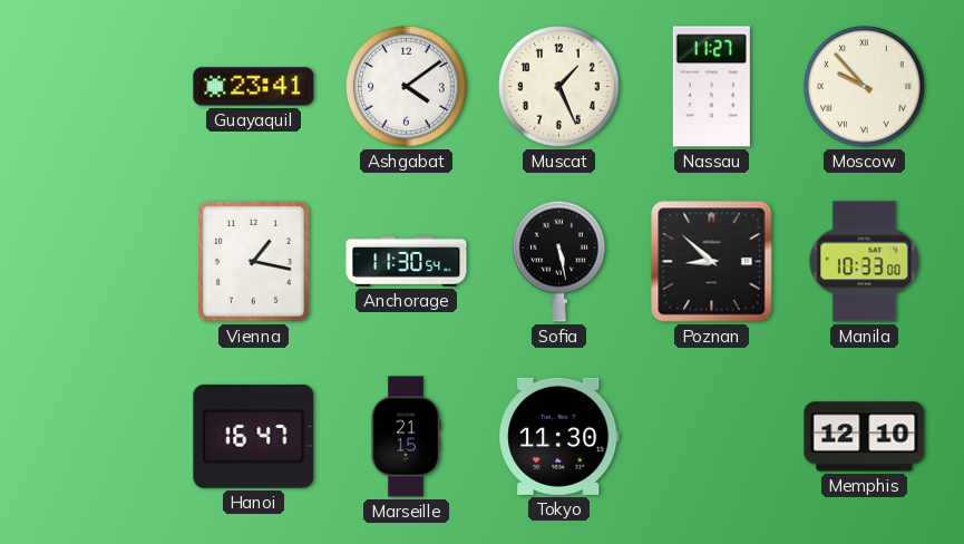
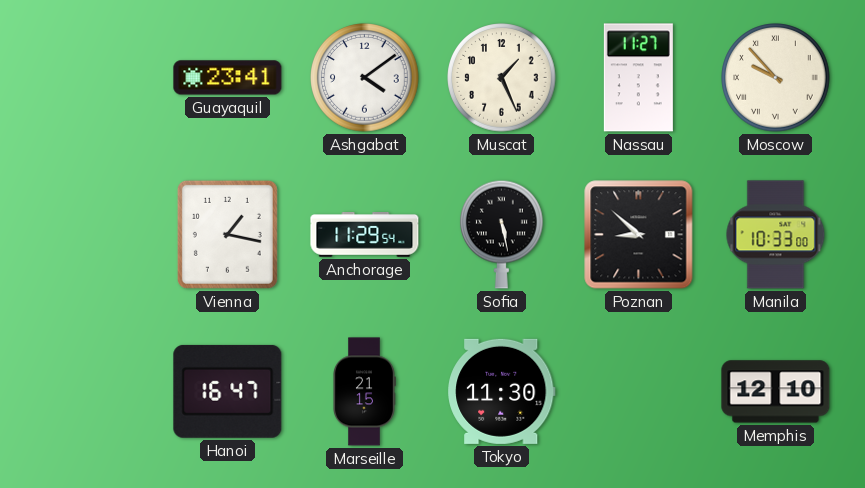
Anchorage: 11:30 -> 11:29
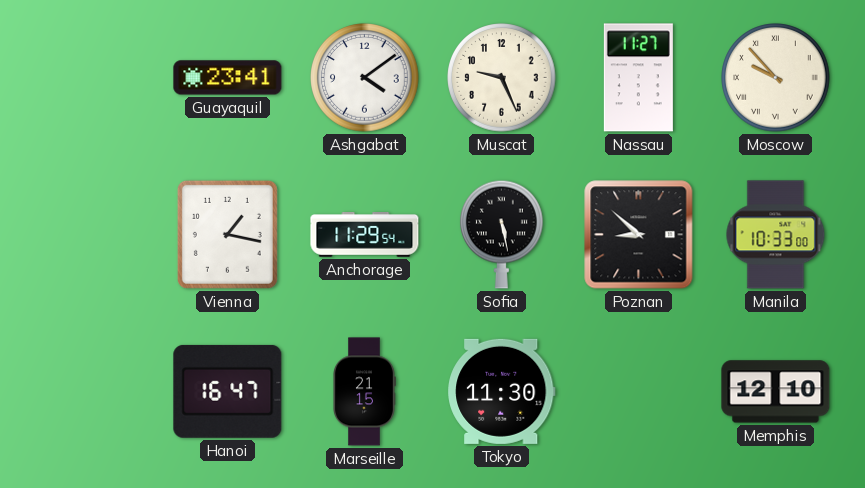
Muscat: 1:26 -> 9:26
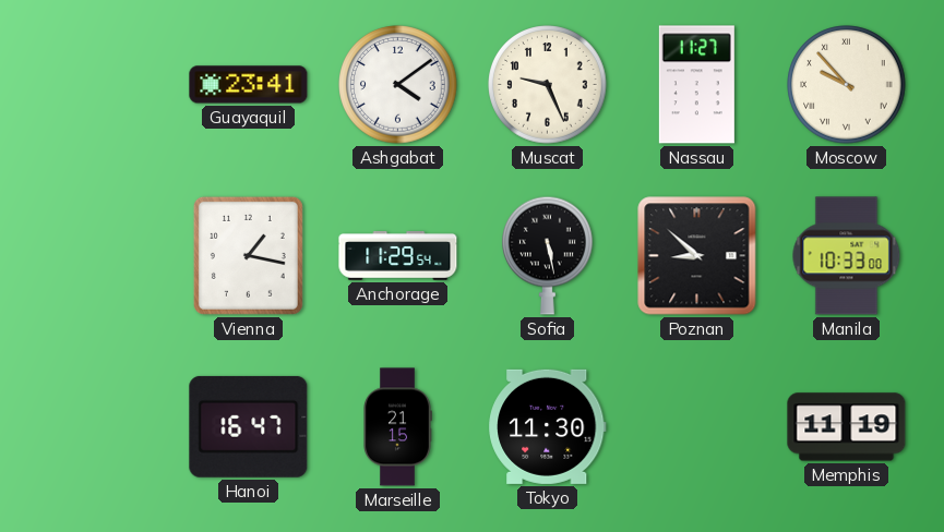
Memphis: 12:10 -> 11:19
